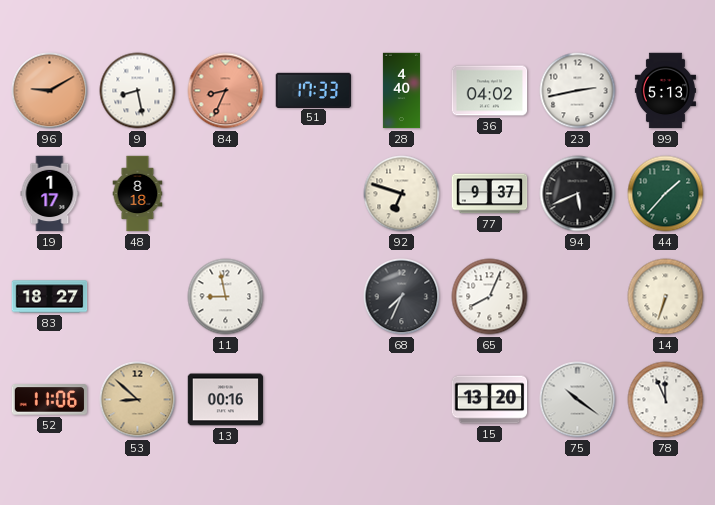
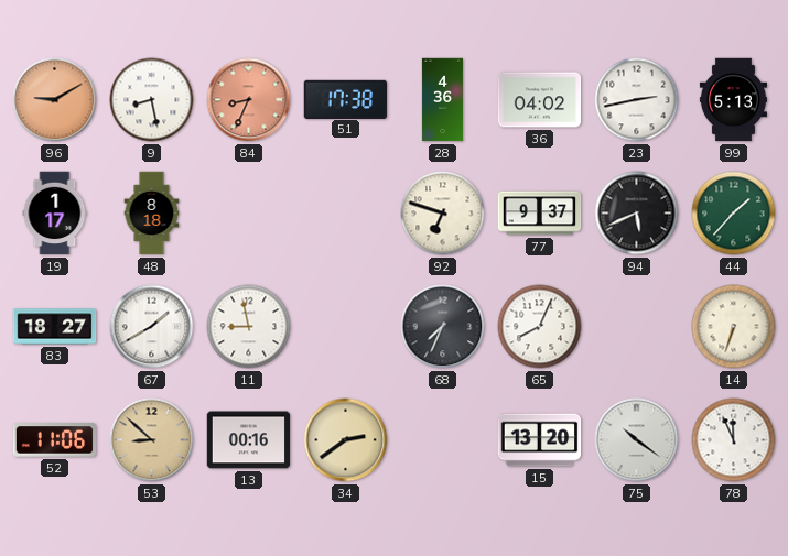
51: 17:33 -> 17:38
28: 4:40 -> 4:36
67: none -> 1:40
34: none -> 2:39
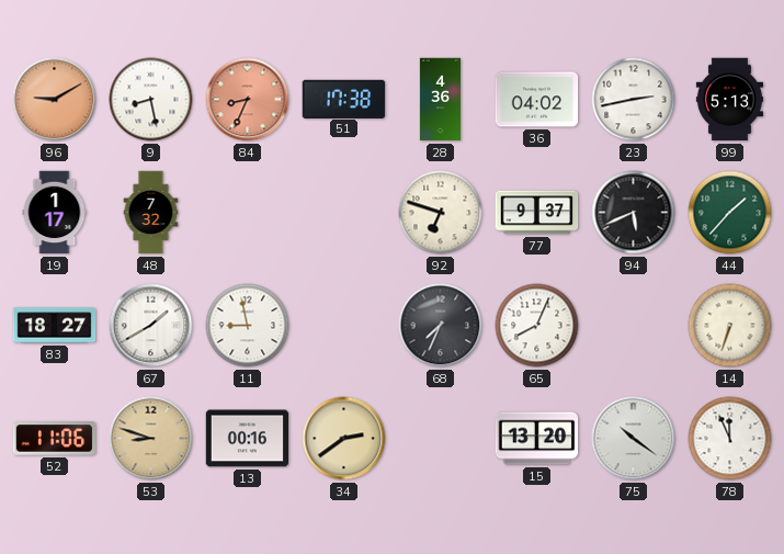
48: 8:18 -> 7:32
53: 8:52 -> 8:48
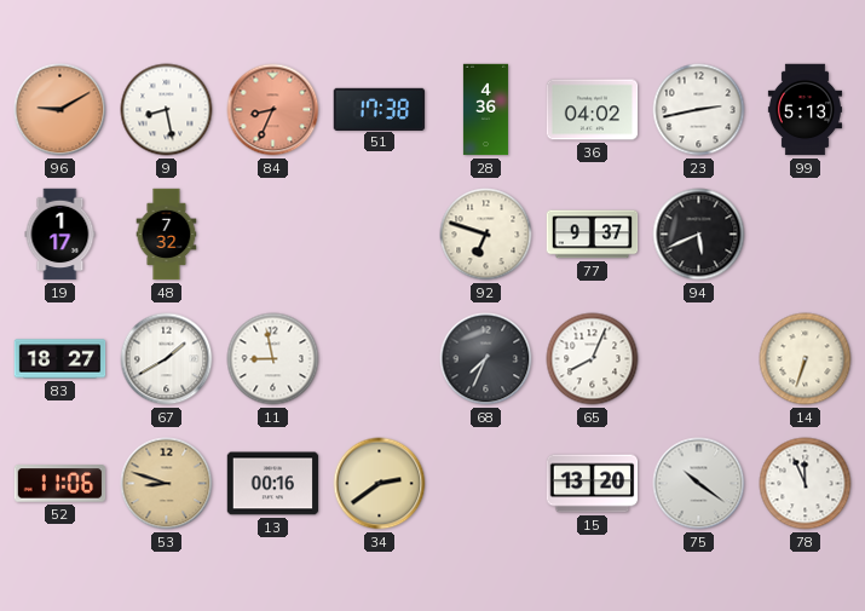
44: 1:37 -> none
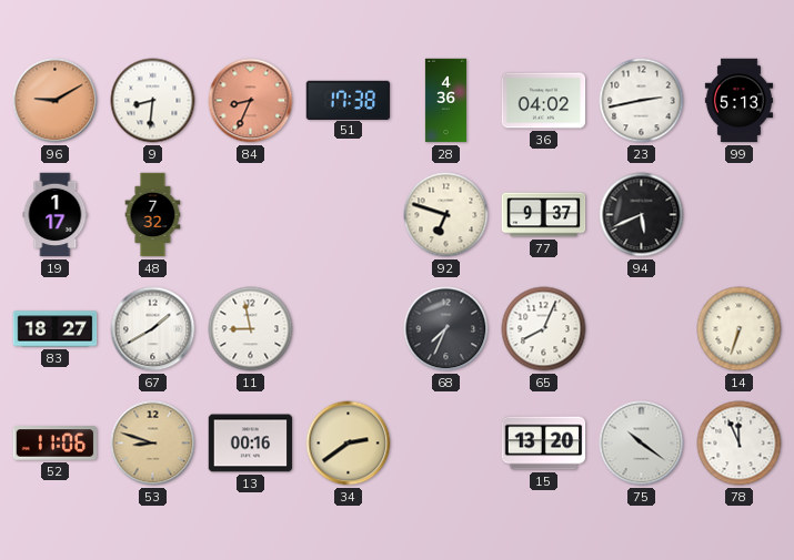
9: 8:28 -> 8:31
